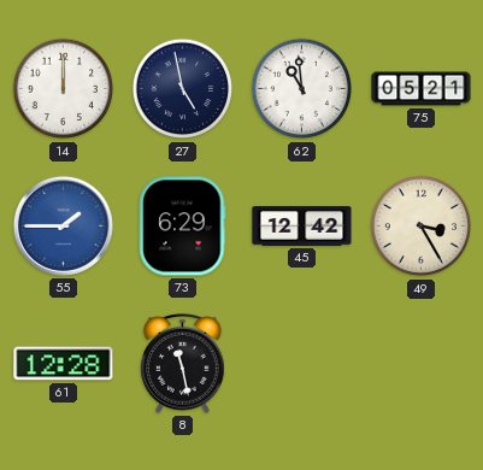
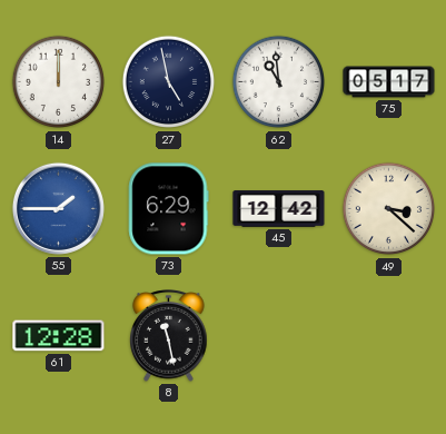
75: 05:21 -> 05:17
49: 3:25 -> 3:22
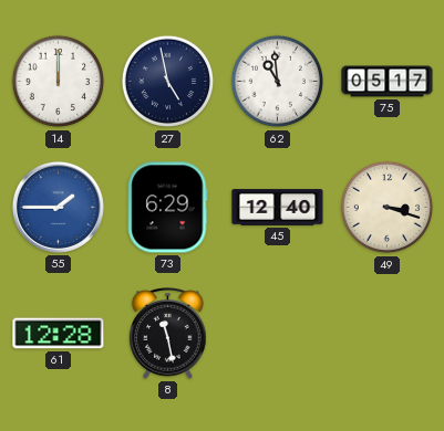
45: 12:42 -> 12:40
49: 3:22 -> 3:18
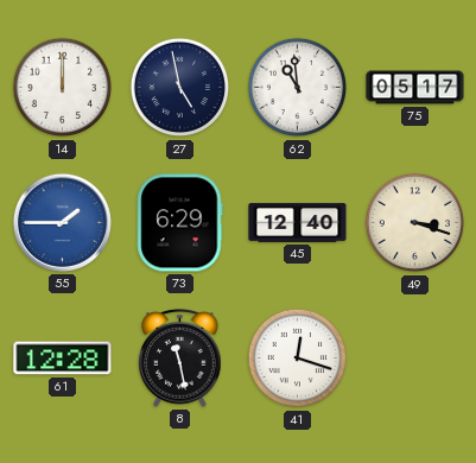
41: none -> 12:18
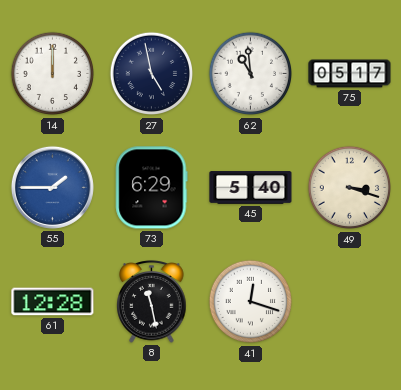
45: 12:40 -> 5:40
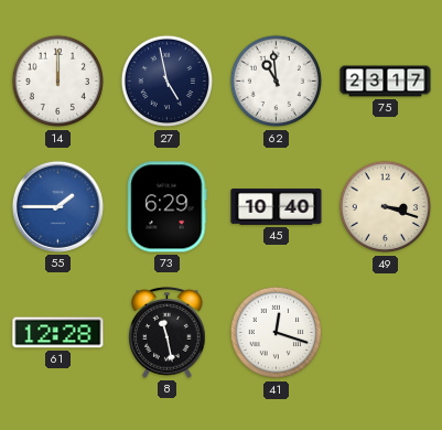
75: 05:17 -> 23:17
45: 5:40 -> 10:40
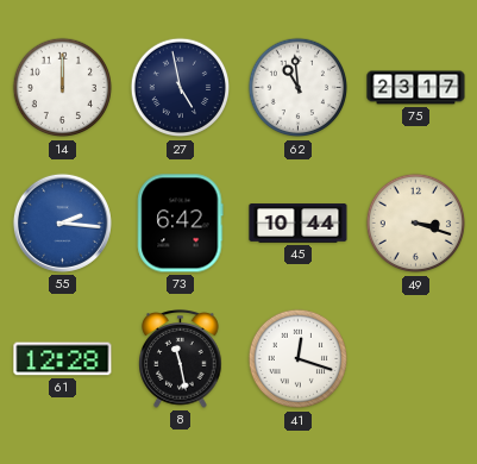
55: 1:45 -> 2:16
73: 6:29 -> 6:42
45: 10:40 -> 10:44
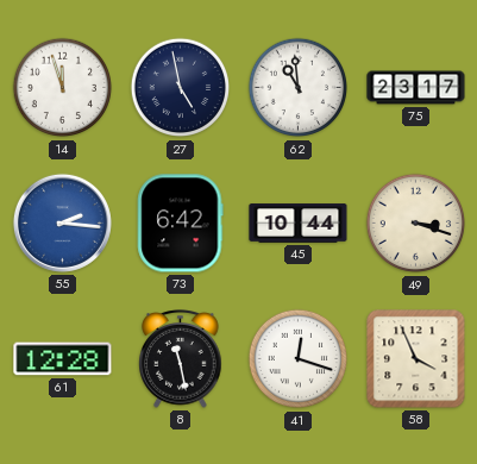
14: 12:00 -> 11:57
58: none -> 3:56
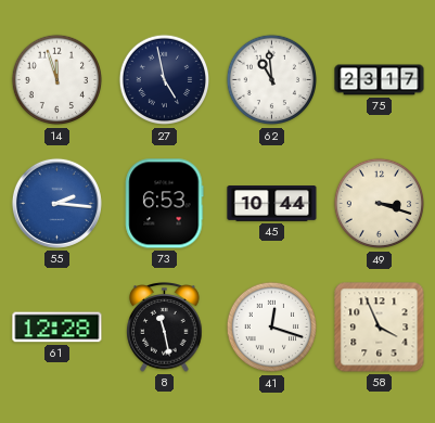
73: 6:42 -> 6:53
